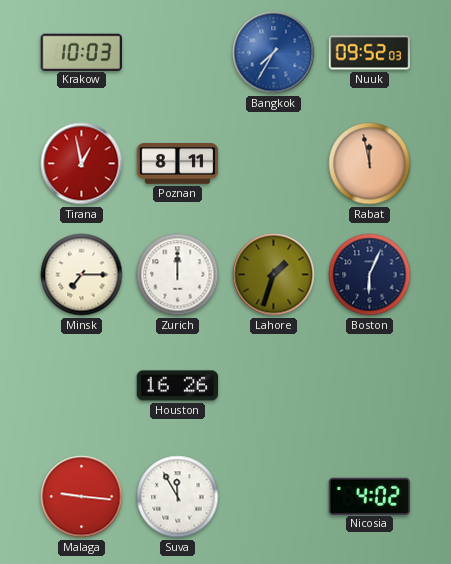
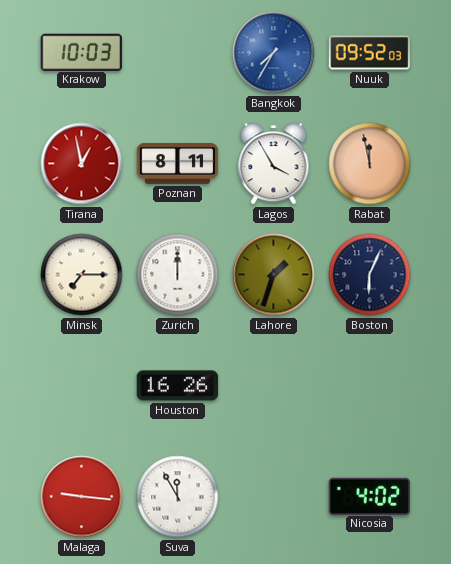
Lagos: none -> 3:55
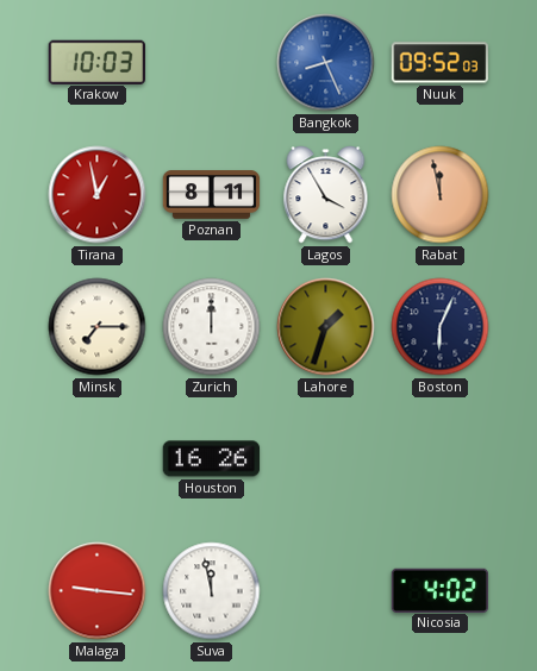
Bangkok: 7:35 -> 8:26
Suva: 11:55 -> 11:58
